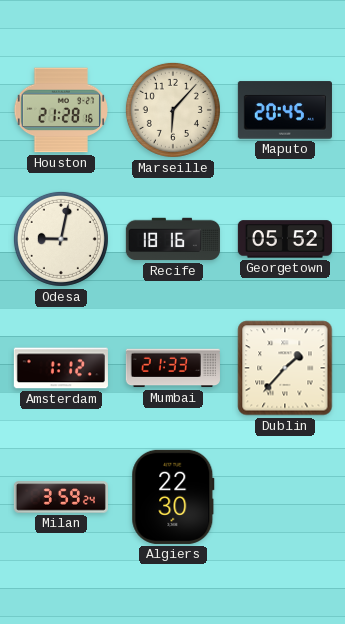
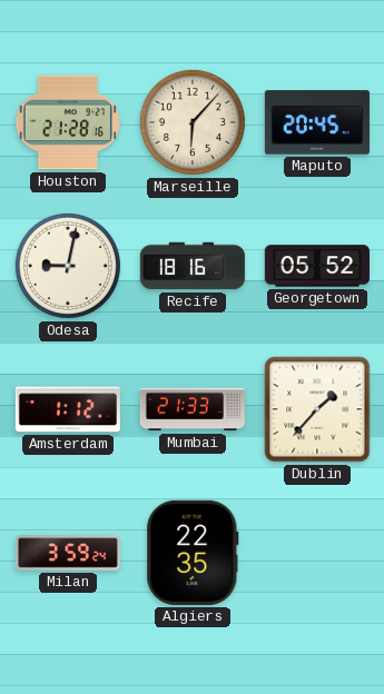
Algiers: 22:30 -> 22:35
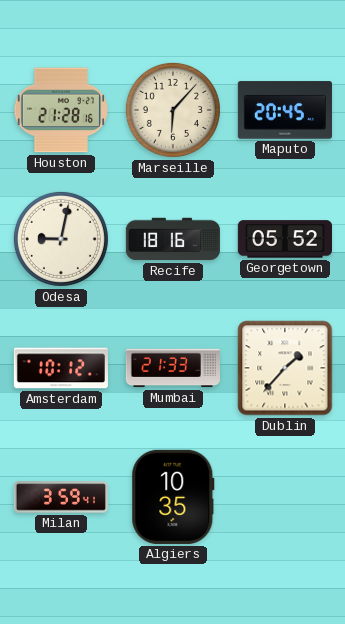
Amsterdam: 1:12 -> 10:12
Milan: 3:59:24 -> 3:59:41
Algiers: 22:35 -> 10:35
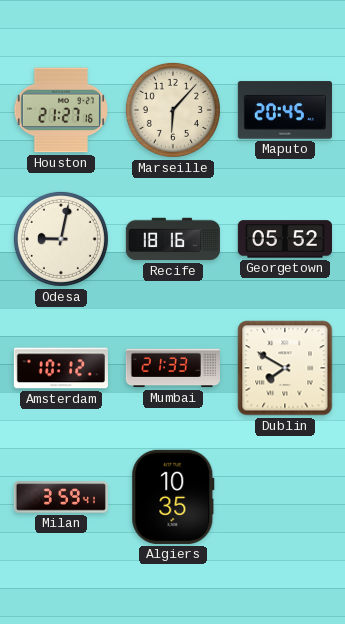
Houston: 21:28 -> 21:27
Dublin: 1:37 -> 7:50
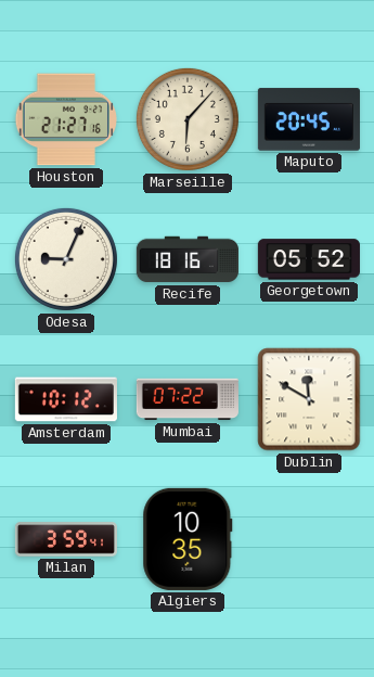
Odesa: 9:02 -> 9:04
Mumbai: 21:33 -> 07:22
Dublin: 7:50 -> 11:50
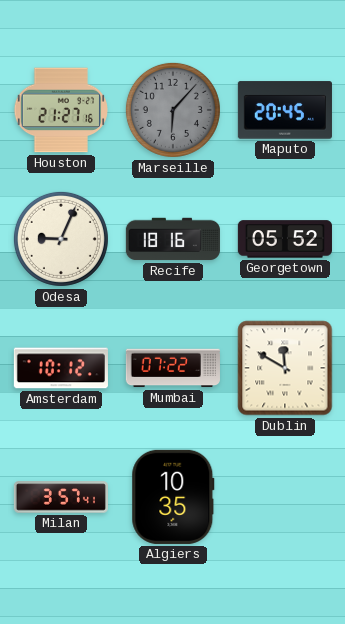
Marseille dial: cream -> grey
Milan: 3:59 -> 3:57
